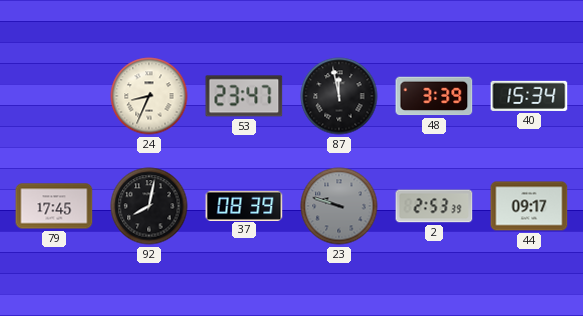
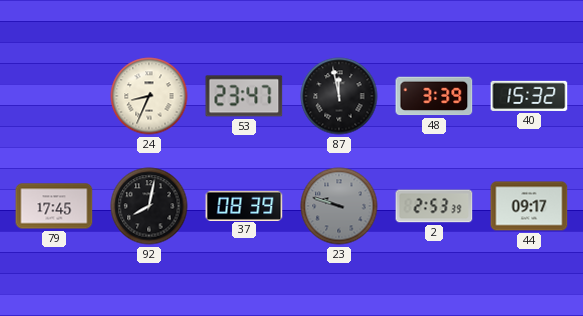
40: 15:34 -> 15:32
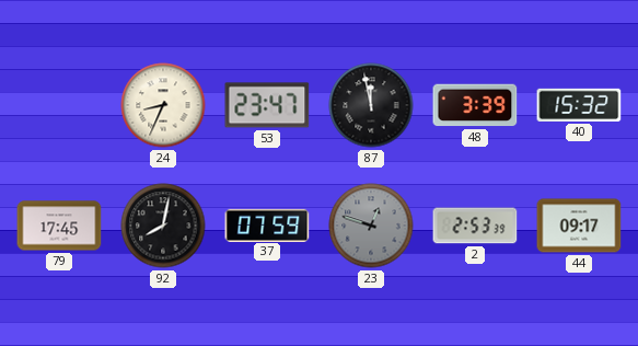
37: 08:39 -> 07:59
23: 9:48 -> 12:48
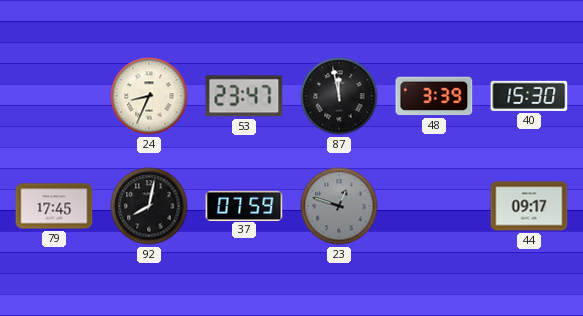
40: 15:32 -> 15:30
2: 2:53 -> none
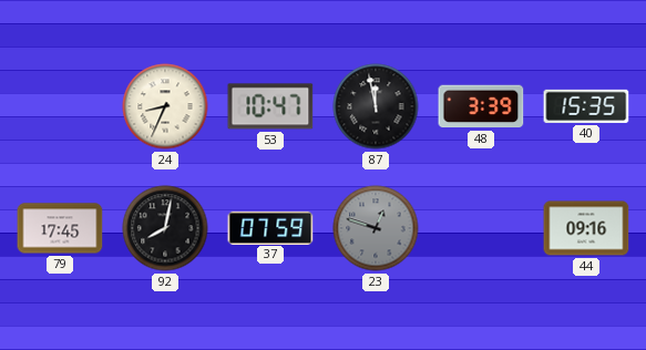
53: 23:47 -> 10:47
40: 15:30 -> 15:35
44: 09:17 -> 09:16
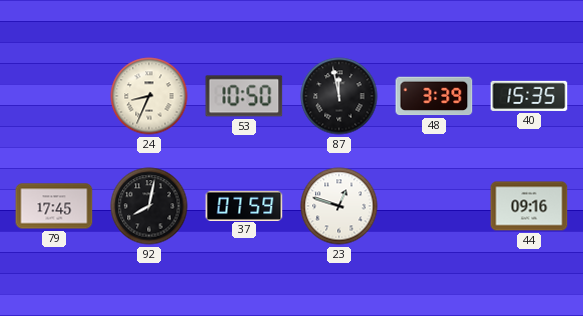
53: 10:47 -> 10:50
23 dial: grey -> white
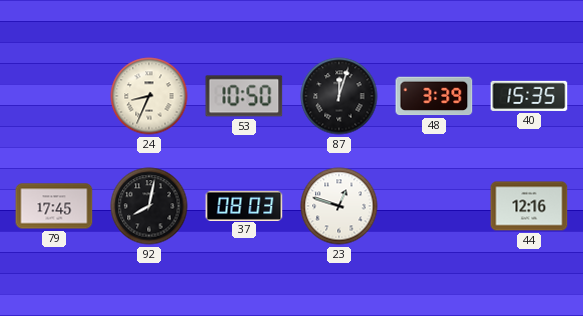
87: 11:58 -> 12:03
37: 07:59 -> 08:03
44: 09:16 -> 12:16
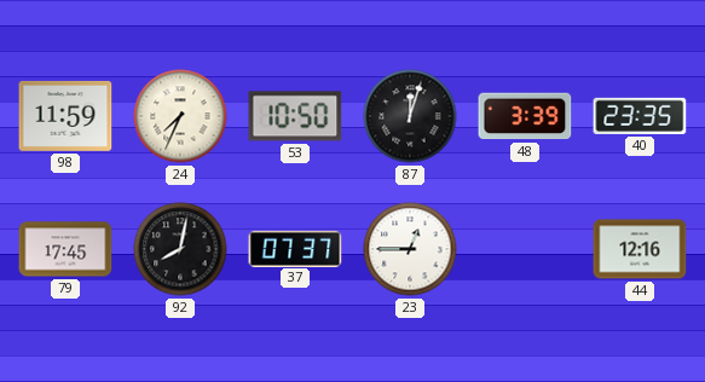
98: none -> 11:59
24: 8:34 -> 7:34
40: 15:35 -> 23:35
37: 08:03 -> 07:37
23: 12:48 -> 12:45
